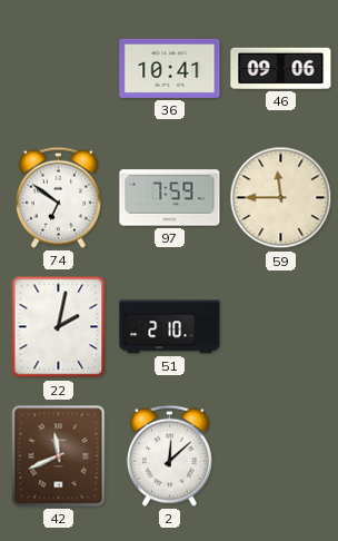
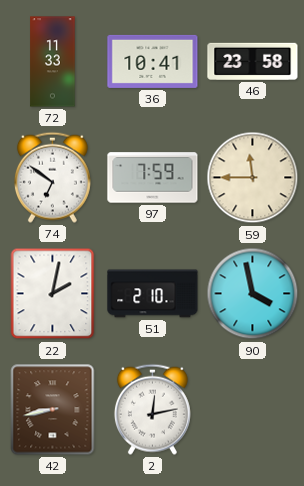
72: none -> 11:33
46: 09:06 -> 23:58
90: none -> 3:58
42: 11:41 -> 8:43
2: 12:08 -> 12:13
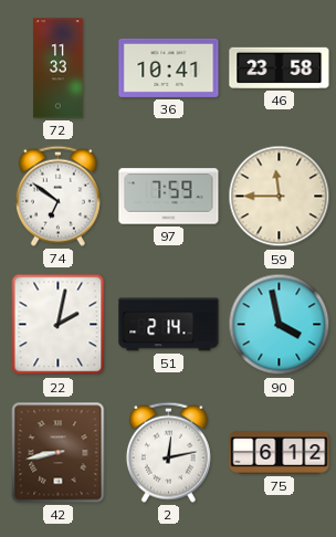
51: 2:10 -> 2:14
75: none -> 6:12
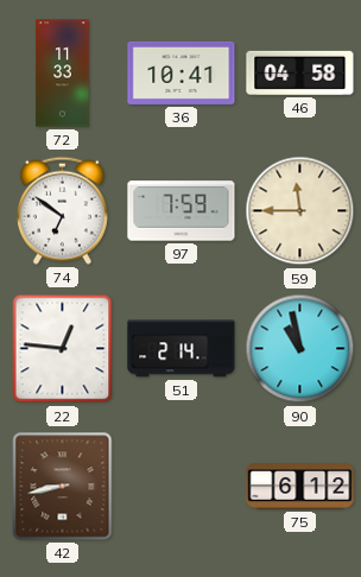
46: 23:58 -> 04:58
22: 2:02 -> 12:46
90: 3:58 -> 10:58
2: 12:13 -> none
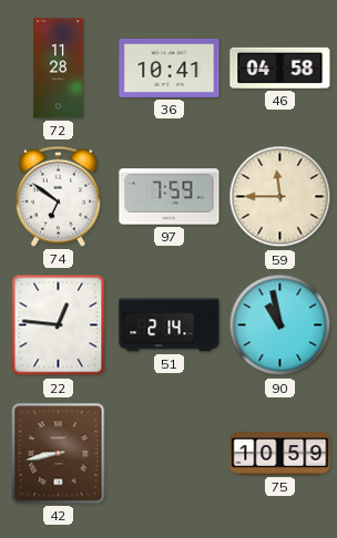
72: 11:33 -> 11:28
75: 6:12 -> 10:59
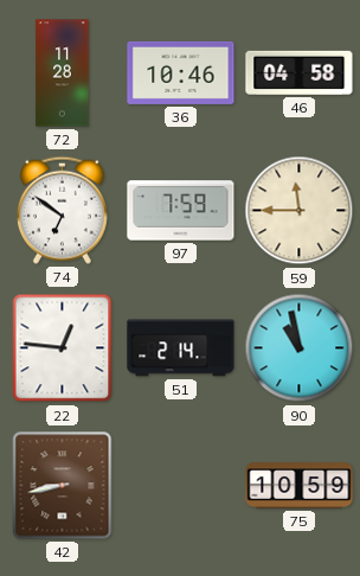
36: 10:41 -> 10:46
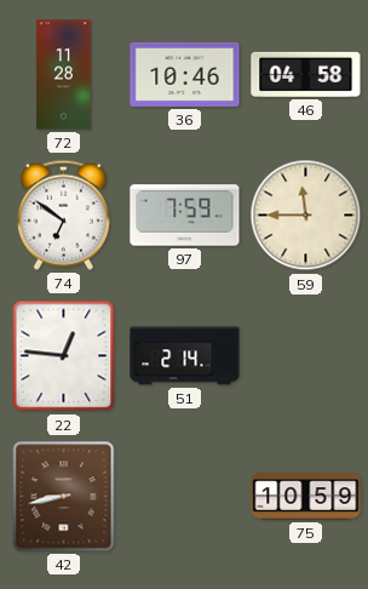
90: 10:58 -> none
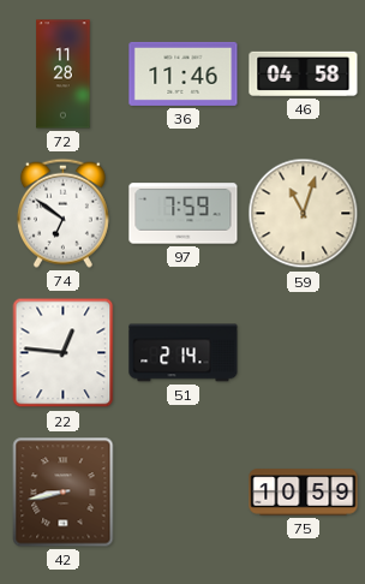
36: 10:46 -> 11:46
59: 11:45 -> 11:03
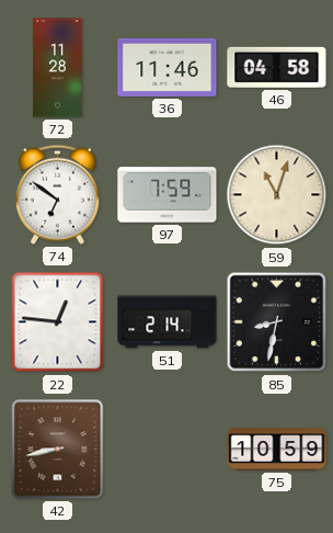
85: none -> 8:32
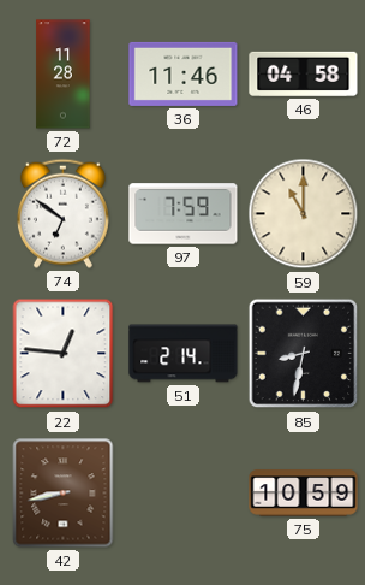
59: 11:03 -> 11:00
